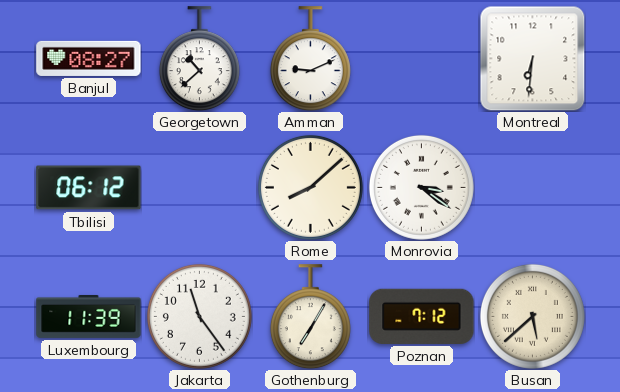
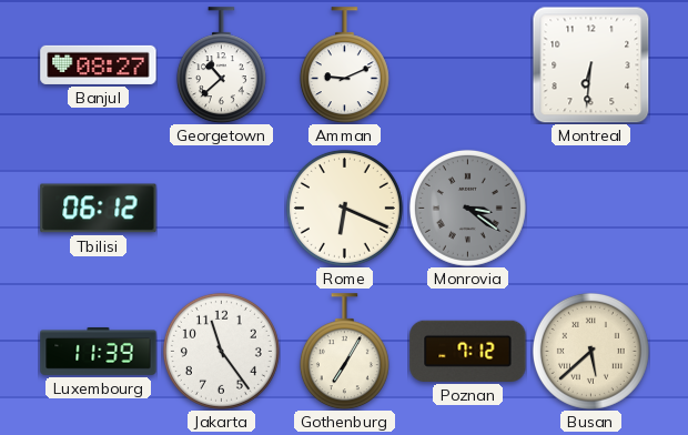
Rome: 8:08 -> 6:19
Monrovia dial: white -> grey
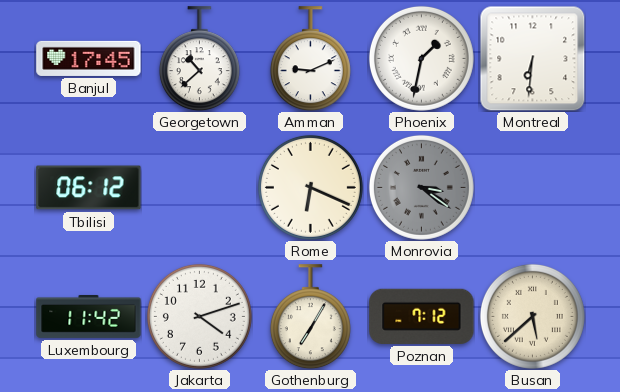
Banjul: 08:27 -> 17:45
Phoenix: none -> 1:32
Luxembourg: 11:39 -> 11:42
Jakarta: 11:24 -> 4:12
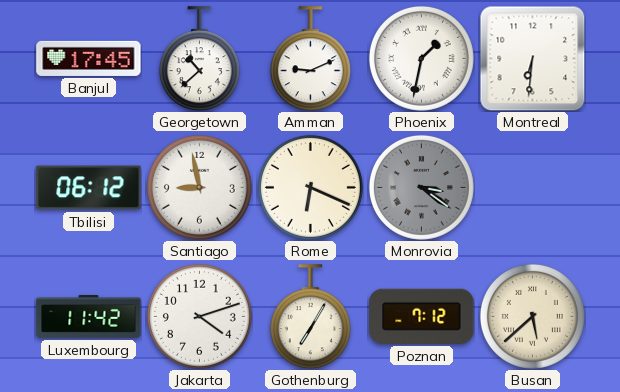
Santiago: none -> 8:58
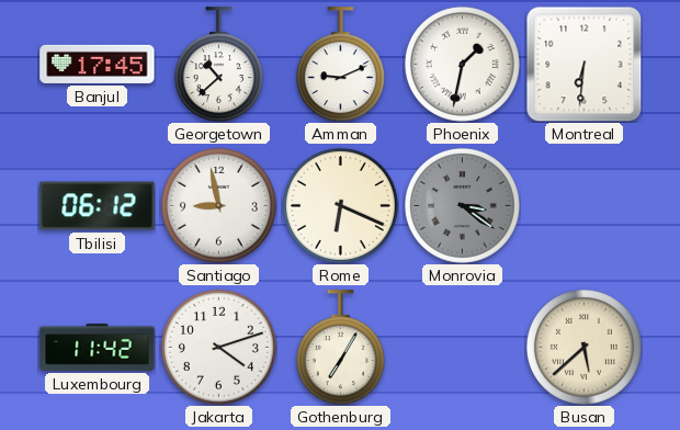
Poznan: 7:12 -> none
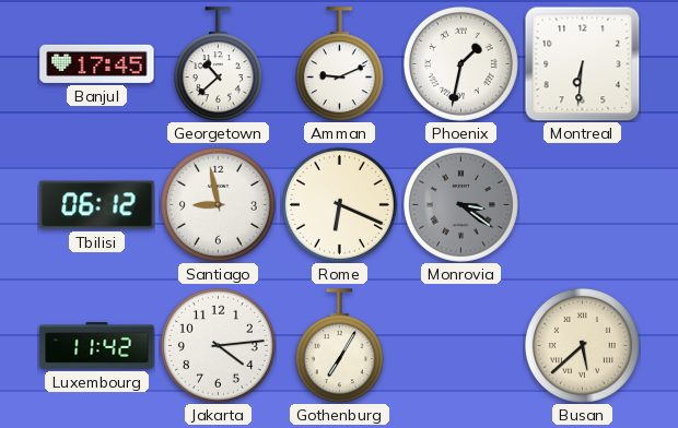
Jakarta: 4:12 -> 4:14
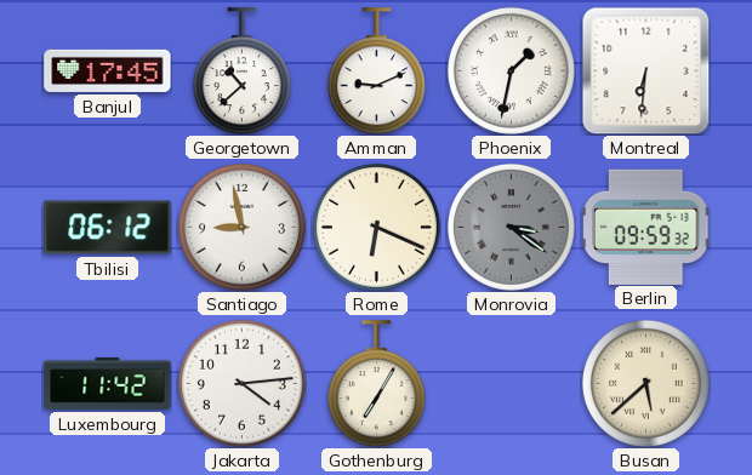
Berlin: none -> 09:59
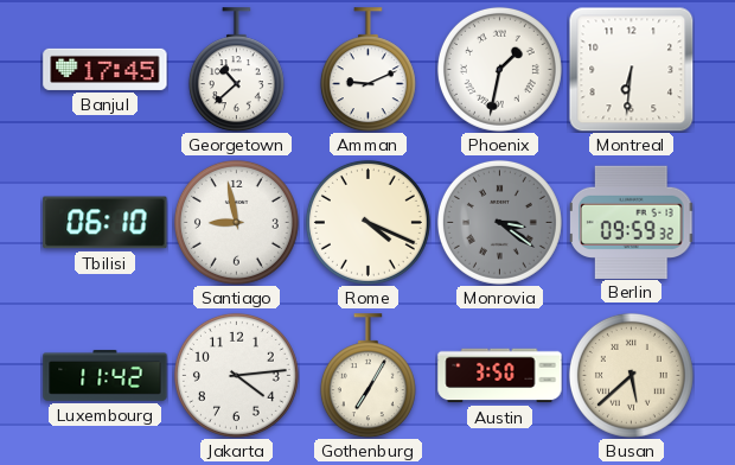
Tbilisi: 06:12 -> 06:10
Rome: 6:19 -> 4:19
Austin: none -> 3:50
